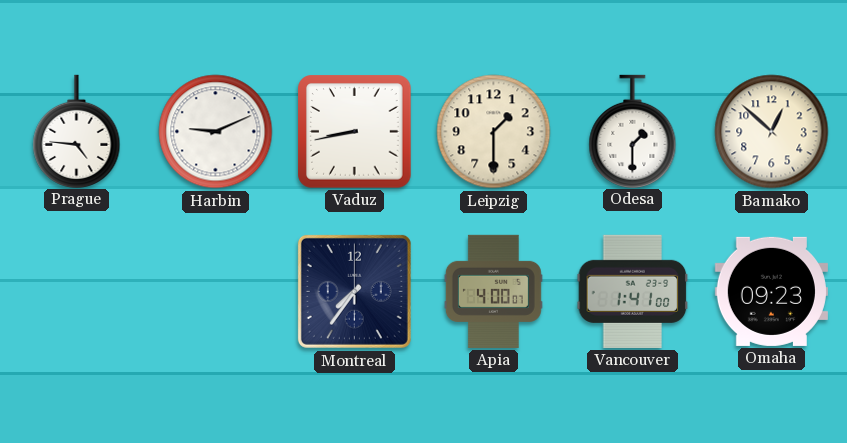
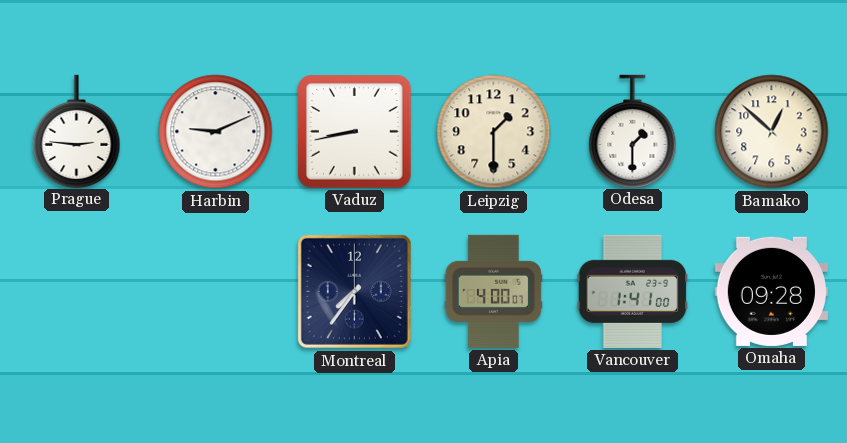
Prague: 4:46 -> 2:46
Omaha: 09:23 -> 09:28
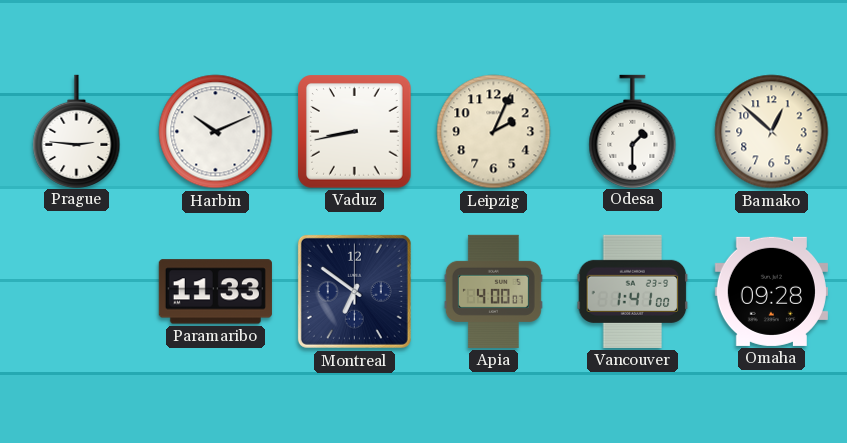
Harbin: 9:11 -> 10:11
Leipzig: 1:30 -> 2:04
Paramaribo: none -> 11:33
Montreal: 7:36 -> 6:51
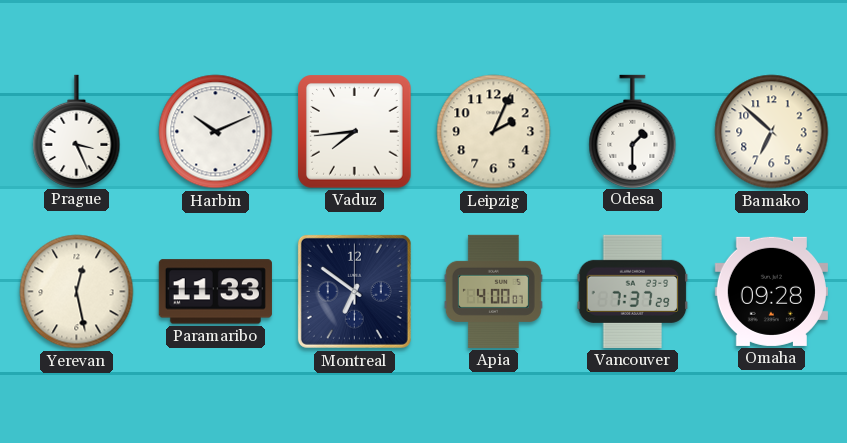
Prague: 2:46 -> 3:26
Vaduz: 8:43 -> 7:44
Bamako: 12:52 -> 6:52
Yerevan: none -> 12:28
Vancouver: 1:41 -> 7:37
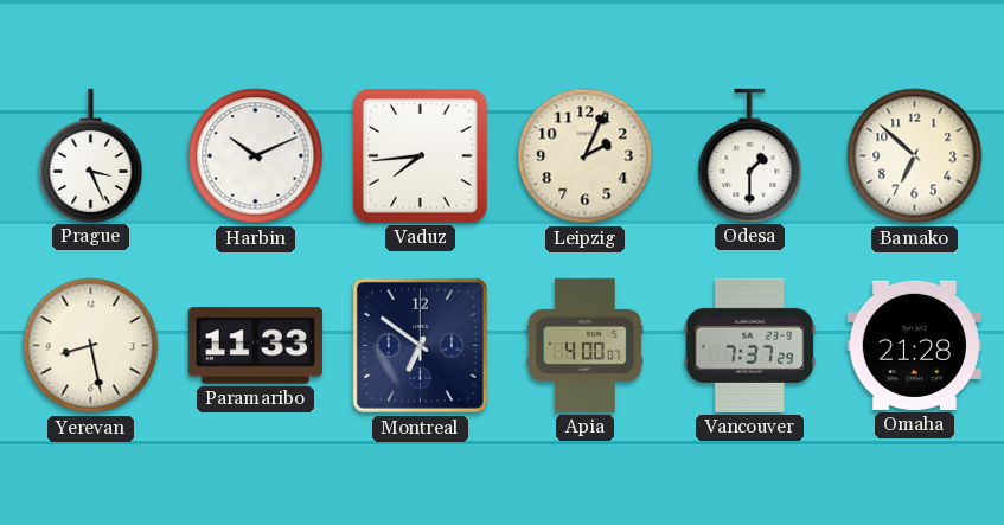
Yerevan: 12:28 -> 8:28
Omaha: 09:28 -> 21:28
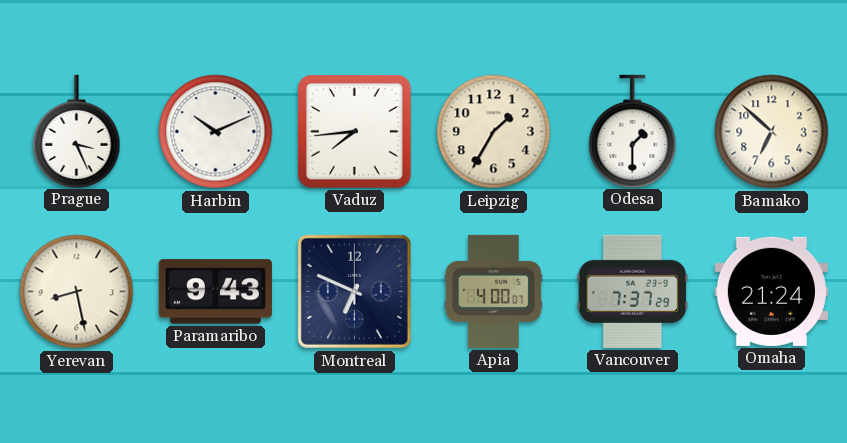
Leipzig: 2:04 -> 1:35
Paramaribo: 11:33 -> 9:43
Montreal: 6:51 -> 6:49
Omaha: 21:28 -> 21:24
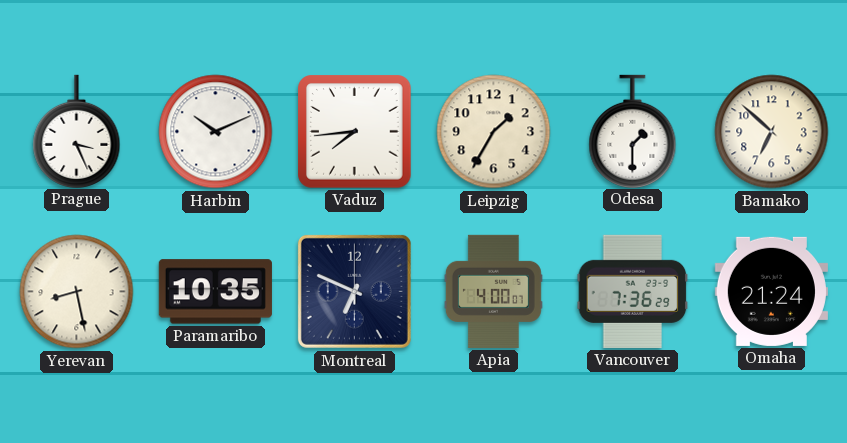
Paramaribo: 9:43 -> 10:35
Vancouver: 7:37 -> 7:36
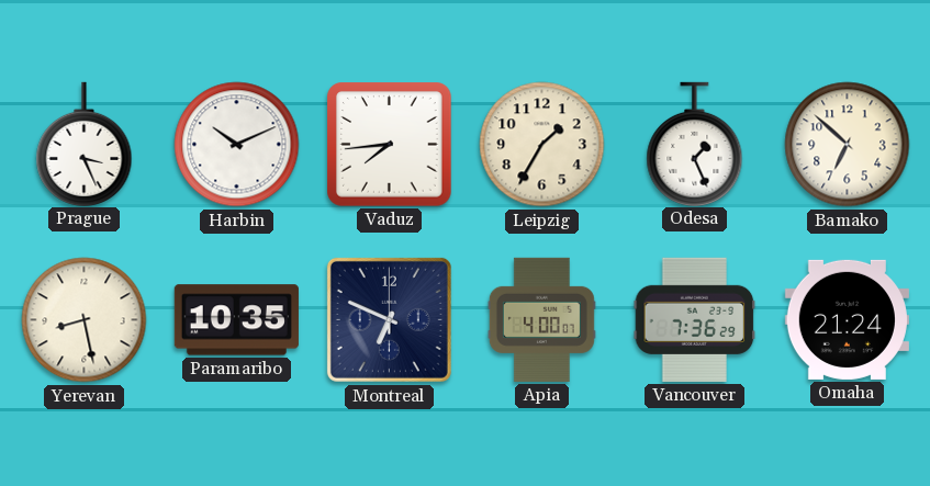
Odesa: 1:30 -> 1:26
